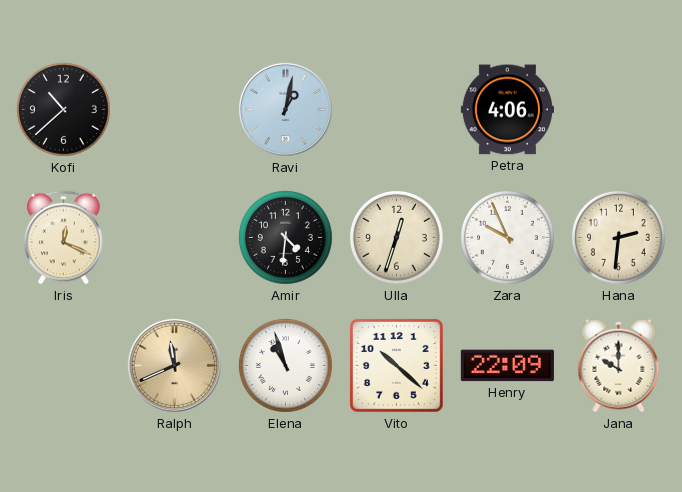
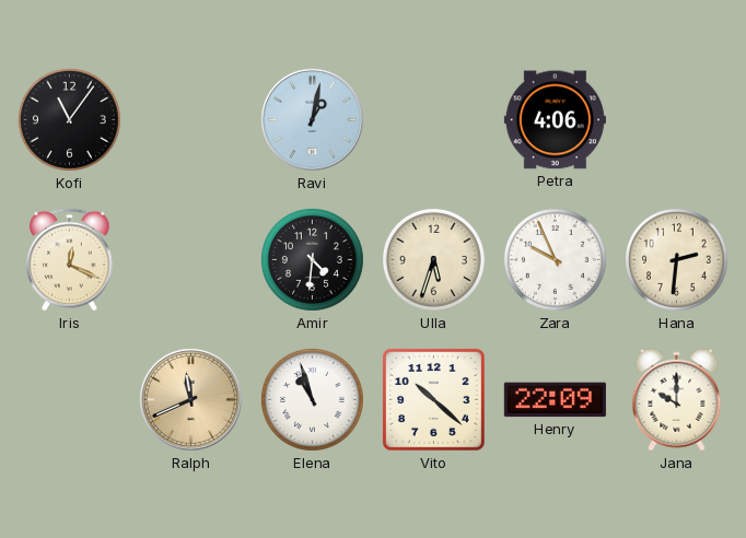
Kofi: 10:38 -> 11:06
Ulla: 12:33 -> 5:33
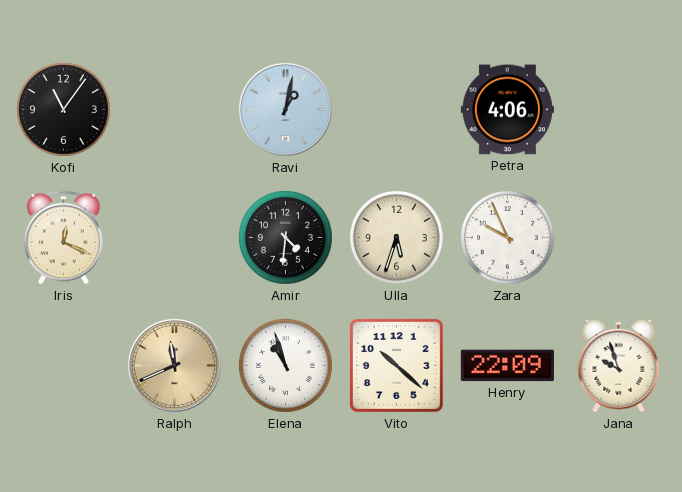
Hana: 2:31 -> none
Jana: 10:00 -> 9:57
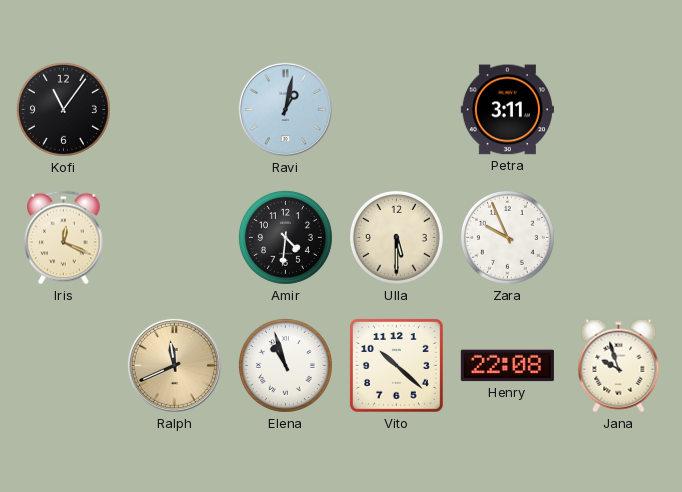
Petra: 4:06 -> 3:11
Ulla: 5:33 -> 5:30
Henry: 22:09 -> 22:08
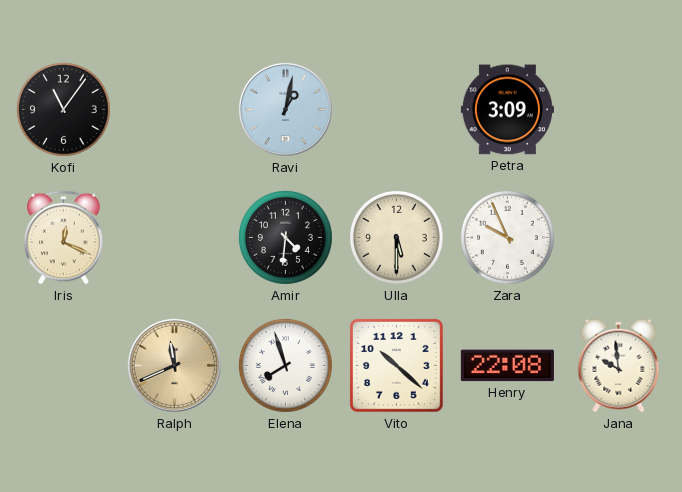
Petra: 3:11 -> 3:09
Elena: 10:57 -> 7:57
Jana: 9:57 -> 9:59
